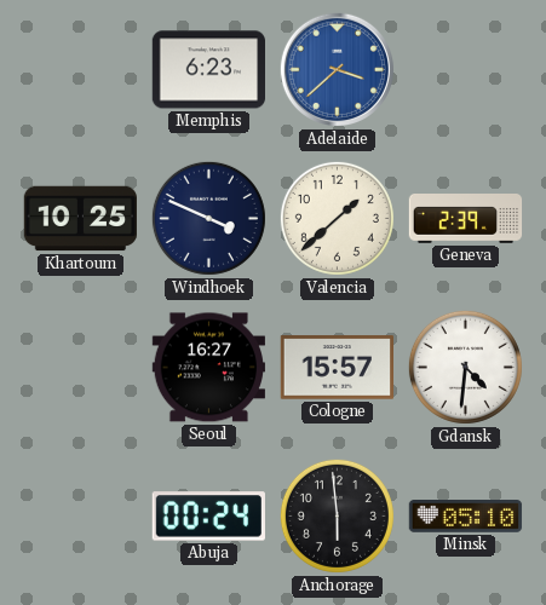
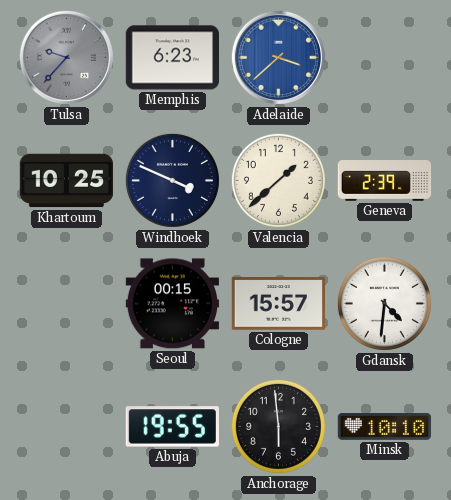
Tulsa: none -> 9:37
Seoul: 16:27 -> 00:15
Abuja: 00:24 -> 19:55
Minsk: 05:10 -> 10:10
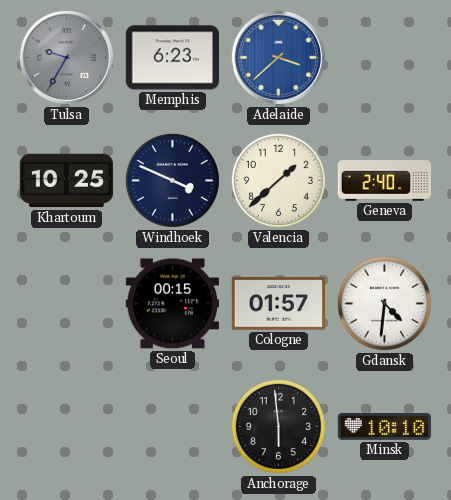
Tulsa: 9:37 -> 9:35
Geneva: 2:39 -> 2:40
Cologne: 15:57 -> 01:57
Abuja: 19:55 -> none
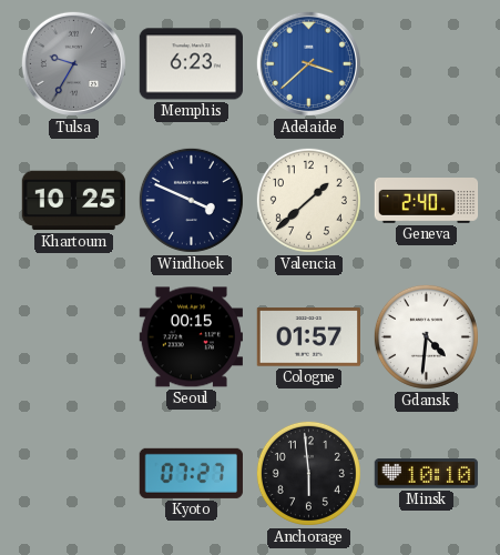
Kyoto: none -> 07:27
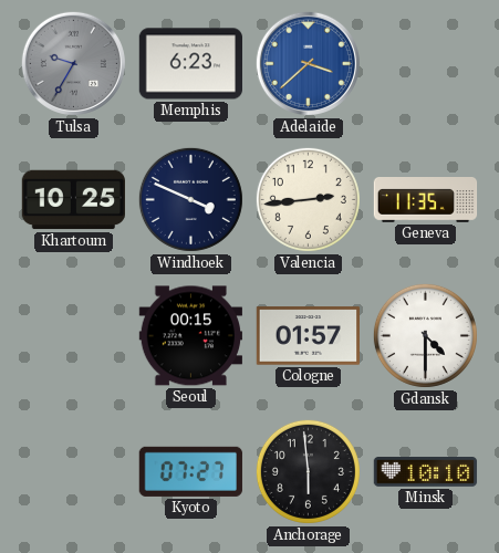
Valencia: 1:38 -> 2:44
Geneva: 2:40 -> 11:35
Gdansk: 4:31 -> 4:30
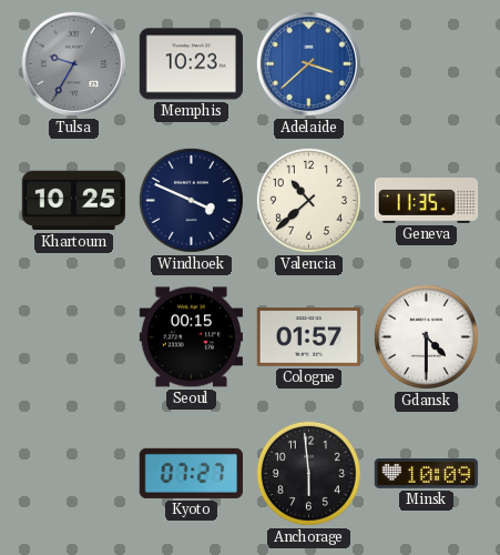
Memphis: 6:23 -> 10:23
Valencia: 2:44 -> 10:38
Minsk: 10:10 -> 10:09
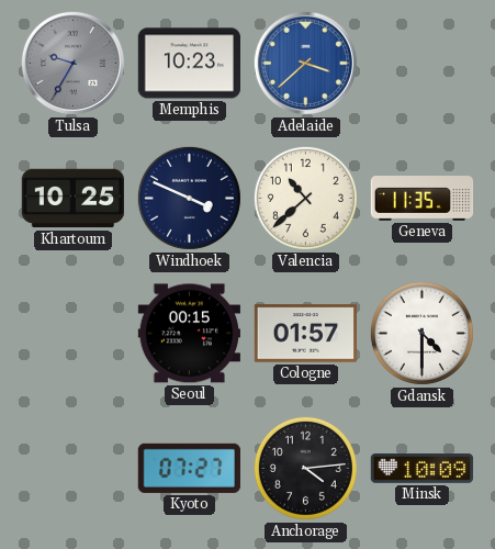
Anchorage: 5:59 -> 4:14
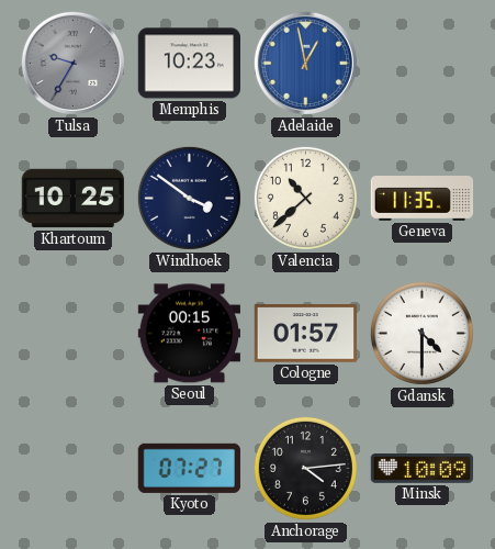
Adelaide: 3:38 -> 12:58
Windhoek: 3:49 -> 3:51
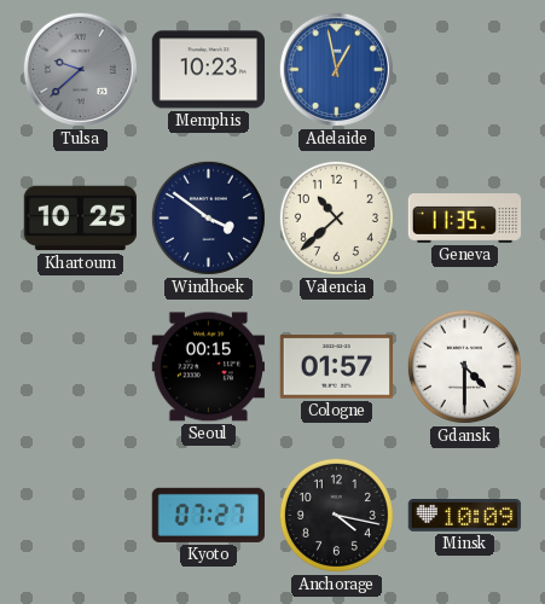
Tulsa: 9:35 -> 9:38
Anchorage: 4:14 -> 4:17
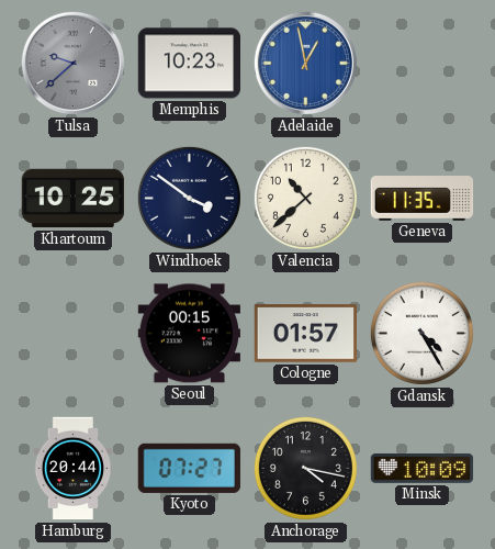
Gdansk: 4:30 -> 4:25
Hamburg: none -> 20:44
